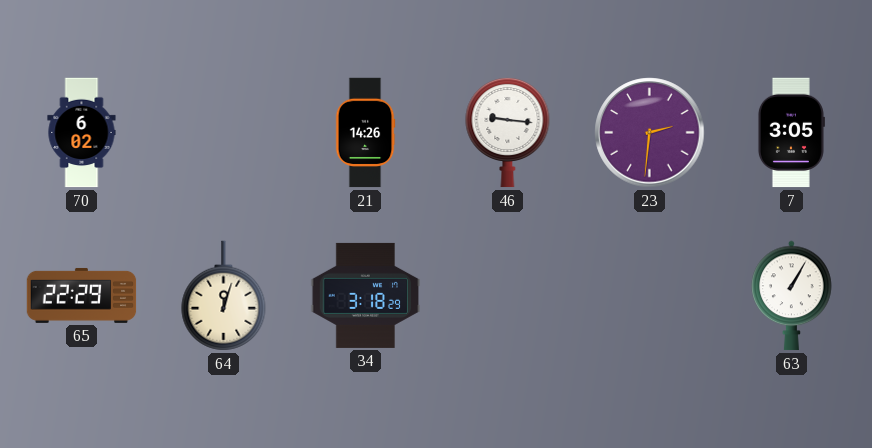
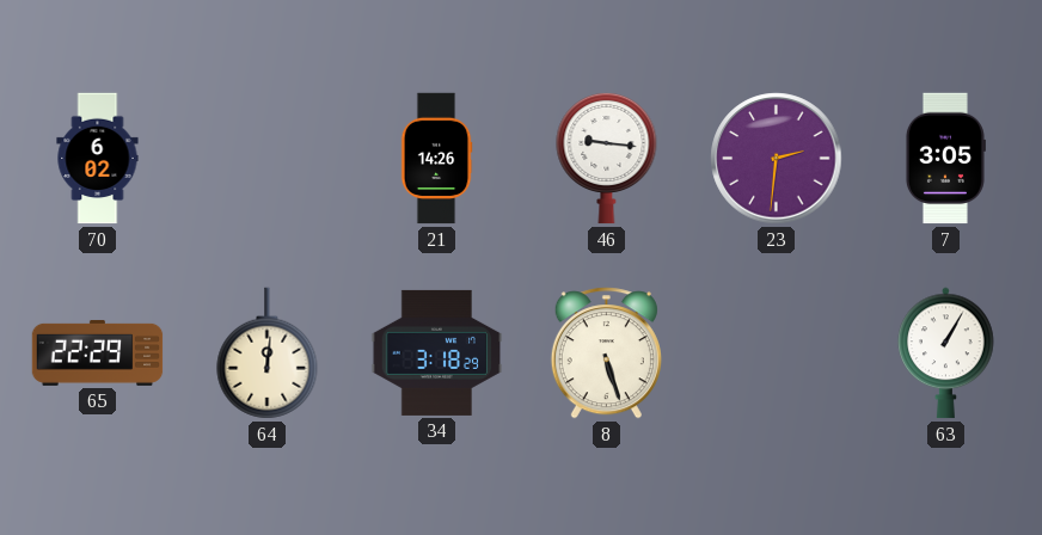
64: 12:03 -> 12:01
8: none -> 5:27
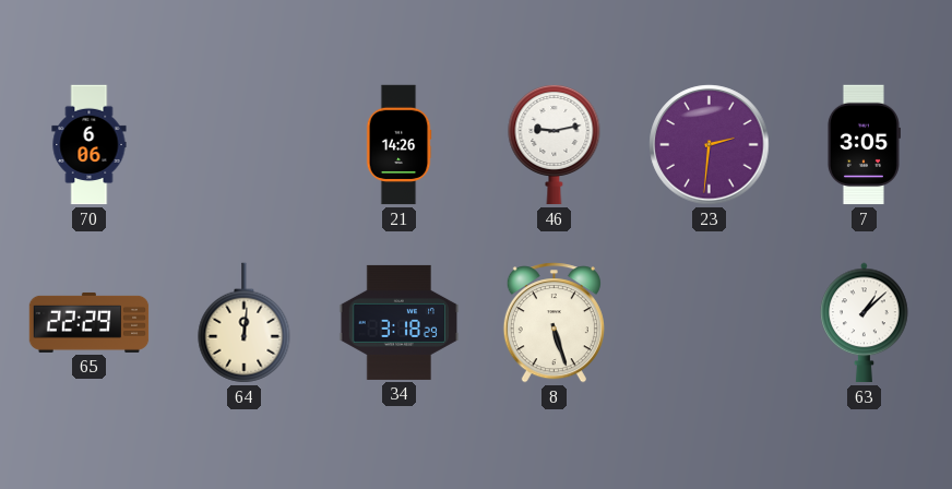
70: 6:02 -> 6:06
46: 9:16 -> 9:13
63: 1:05 -> 1:08
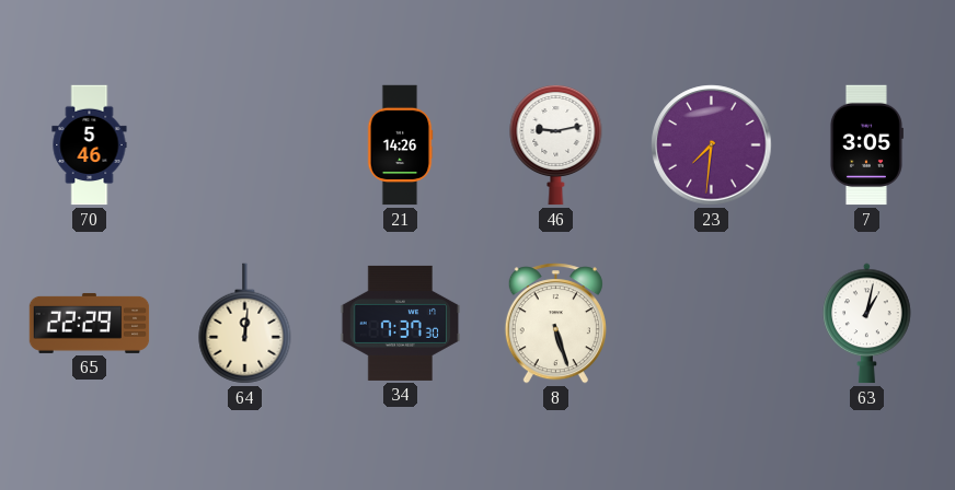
70: 6:06 -> 5:46
23: 2:31 -> 7:31
34: 3:18 -> 7:37
63: 1:08 -> 1:02
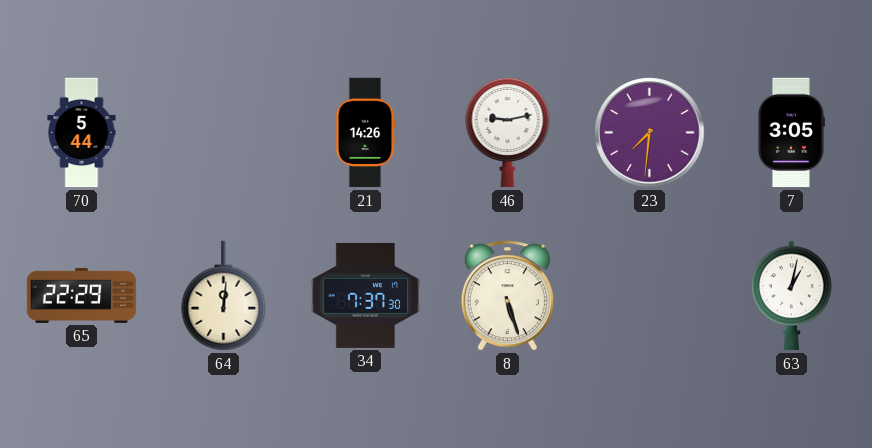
70: 5:46 -> 5:44
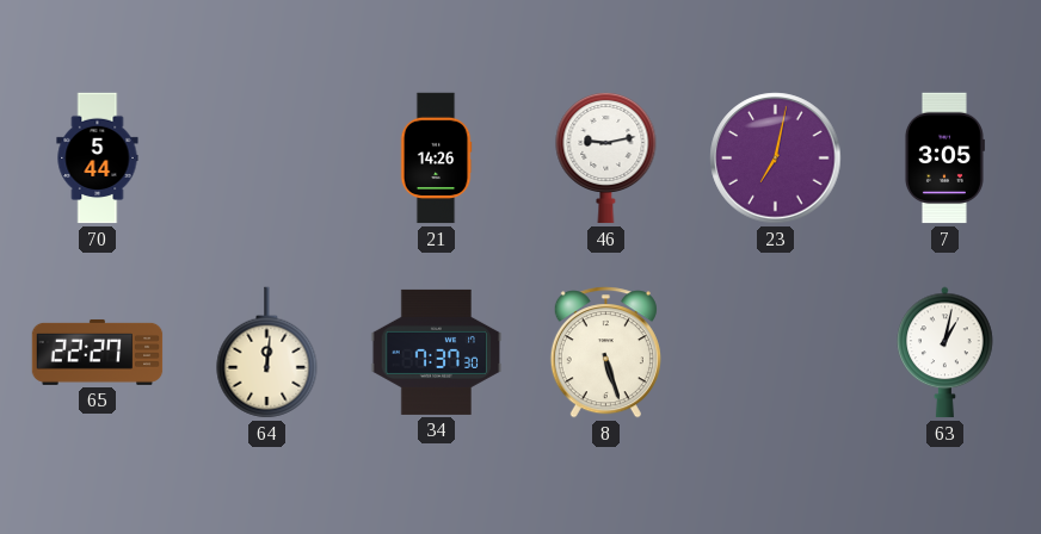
23: 7:31 -> 7:02
65: 22:29 -> 22:27
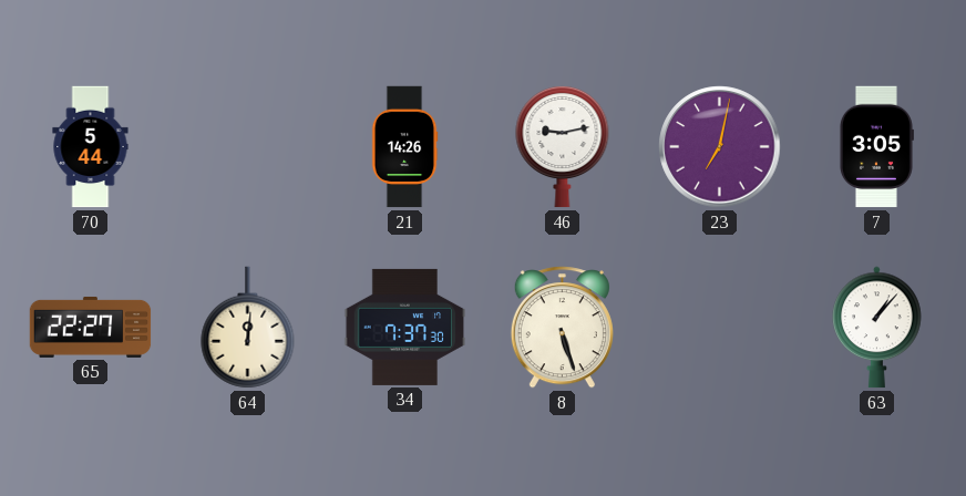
63: 1:02 -> 1:07
